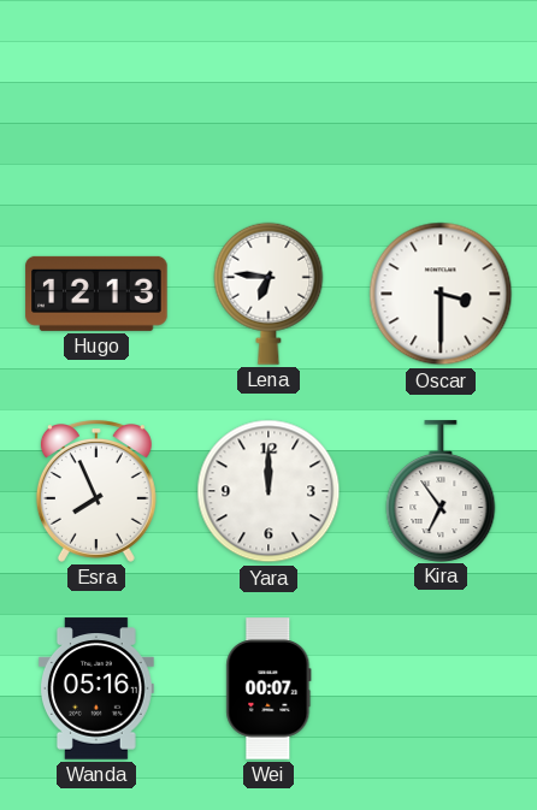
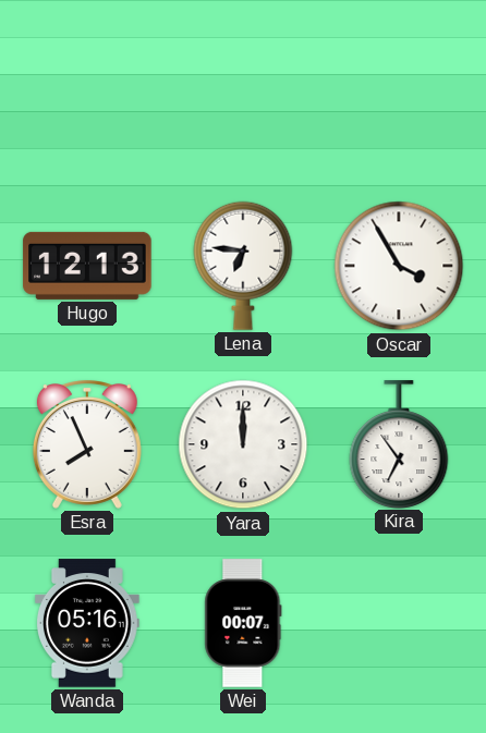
Oscar: 3:30 -> 3:55
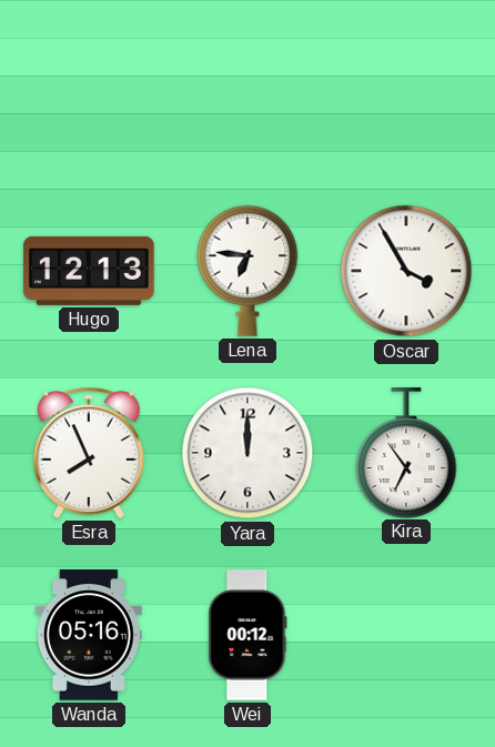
Wei: 00:07 -> 00:12
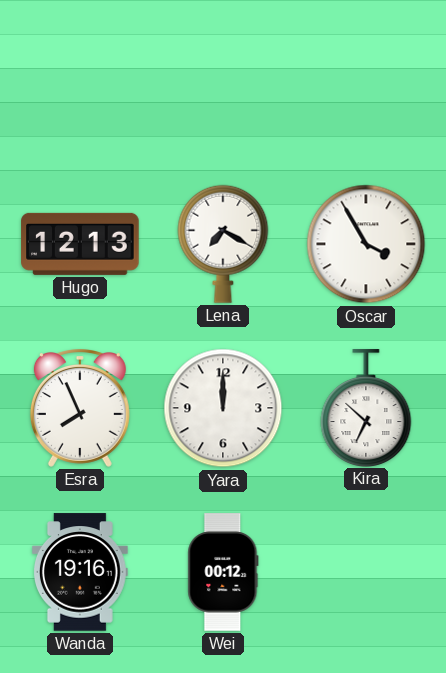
Lena: 6:46 -> 7:20
Kira: 6:54 -> 6:52
Wanda: 05:16 -> 19:16
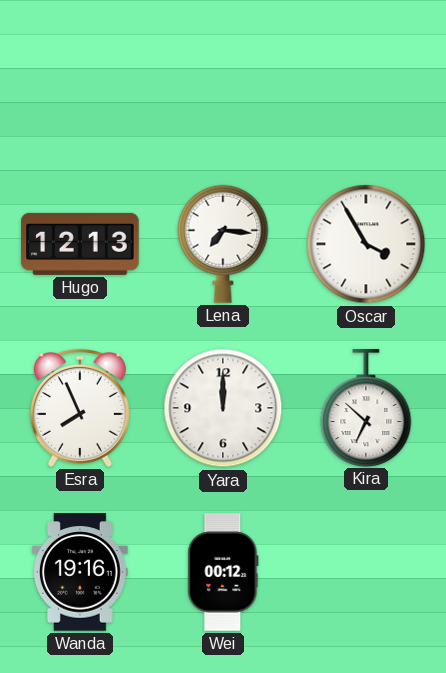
Lena: 7:20 -> 7:16
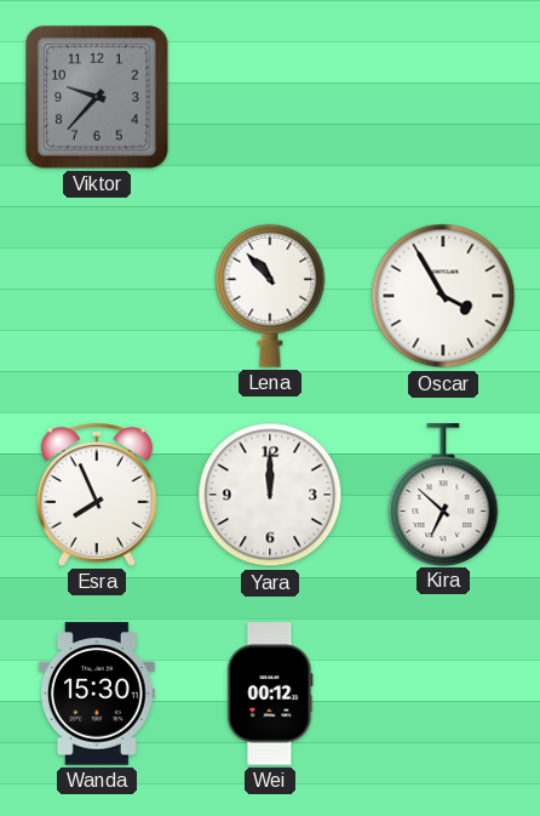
Viktor: none -> 9:37
Hugo: 12:13 -> none
Lena: 7:16 -> 10:53
Wanda: 19:16 -> 15:30
